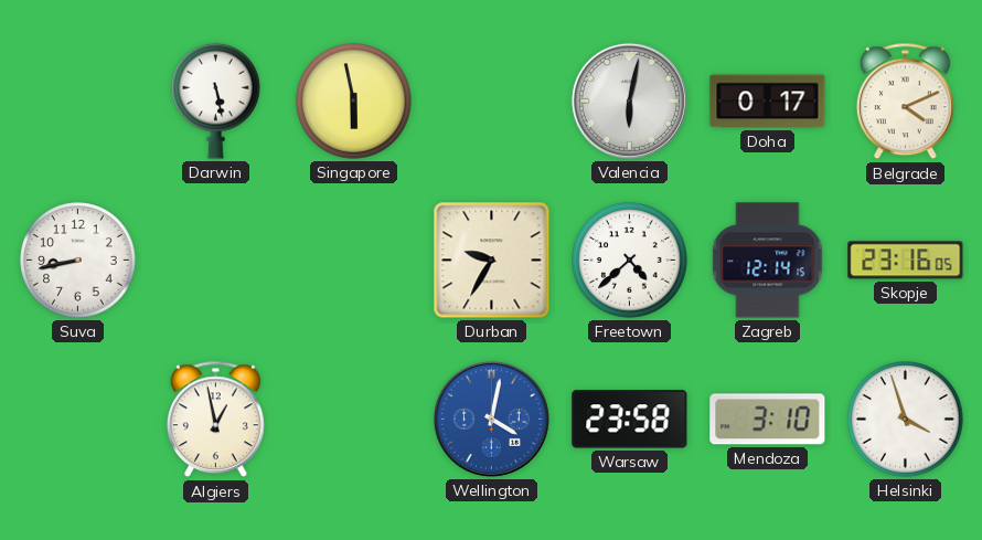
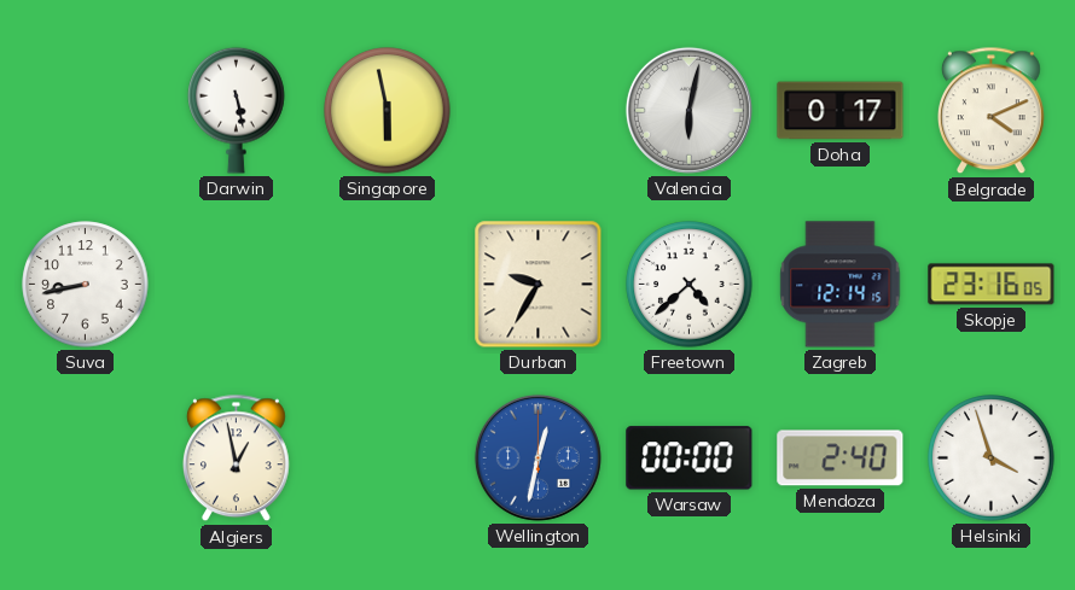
Wellington: 4:02 -> 12:32
Warsaw: 23:58 -> 00:00
Mendoza: 3:10 -> 2:40
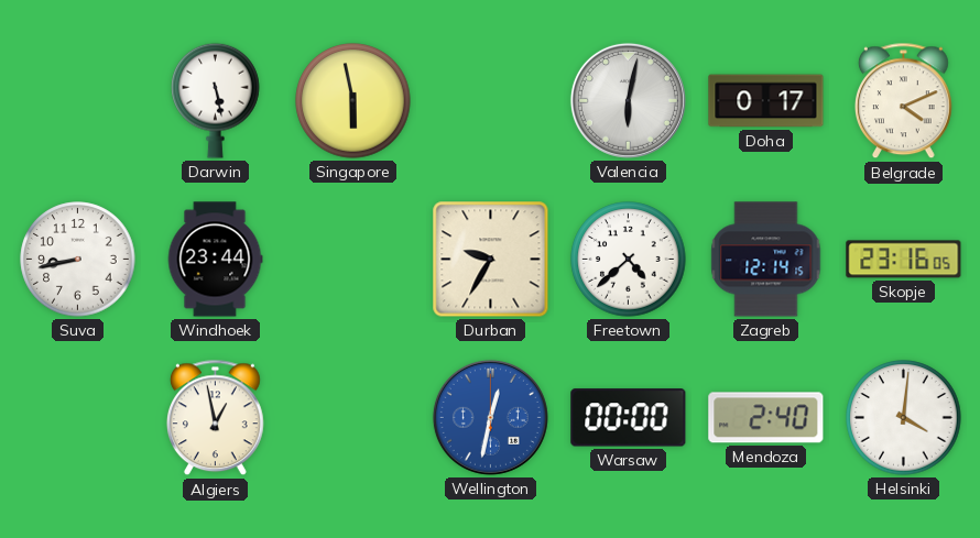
Windhoek: none -> 23:44
Helsinki: 3:57 -> 4:01
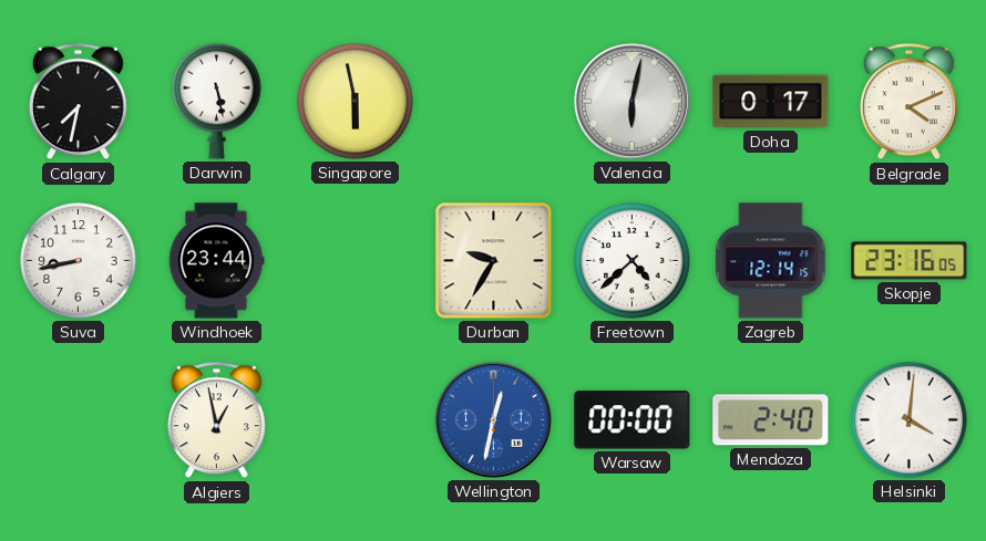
Calgary: none -> 7:32
